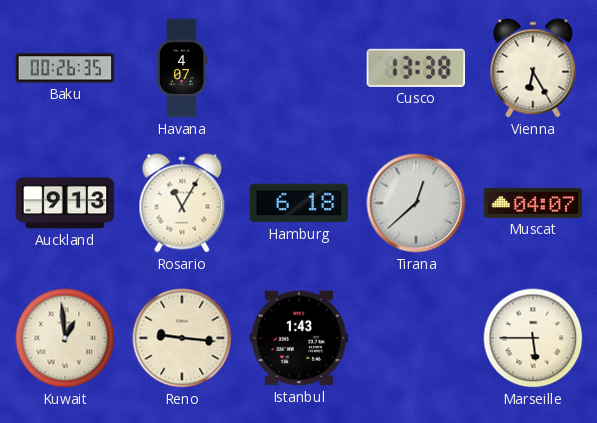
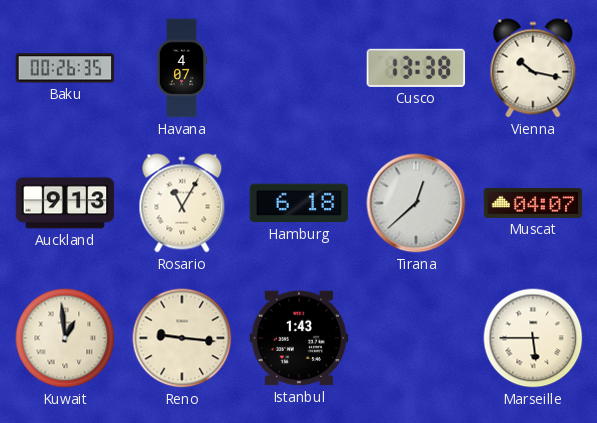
Vienna: 6:25 -> 10:17
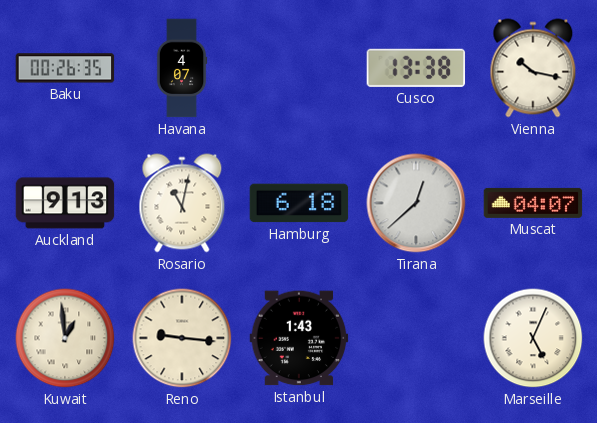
Rosario: 11:05 -> 11:02
Marseille: 5:45 -> 5:04
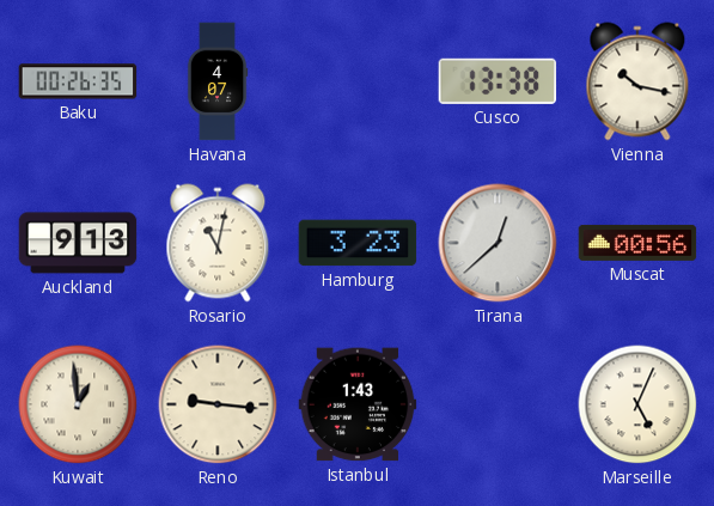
Hamburg: 6:18 -> 3:23
Muscat: 04:07 -> 00:56
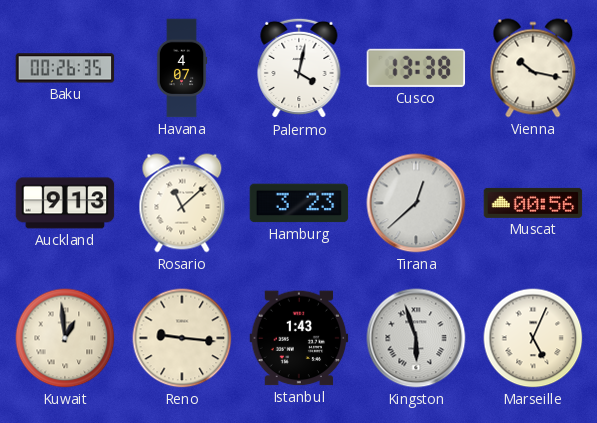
Palermo: none -> 4:02
Rosario: 11:02 -> 11:08
Kingston: none -> 5:57
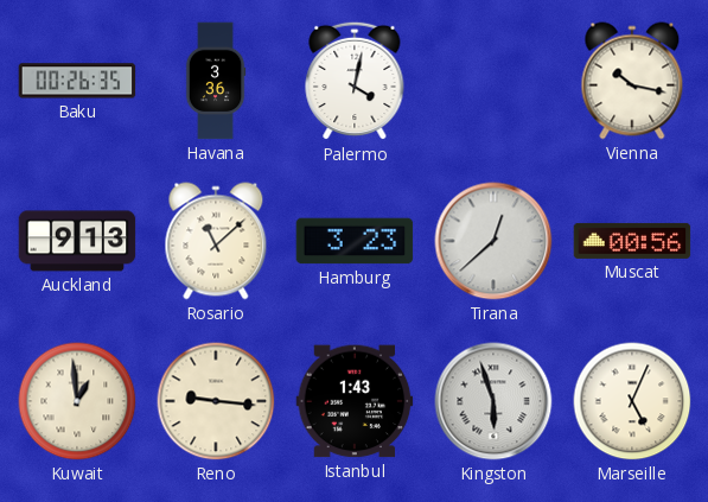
Havana: 4:07 -> 3:36
Cusco: 13:38 -> none
